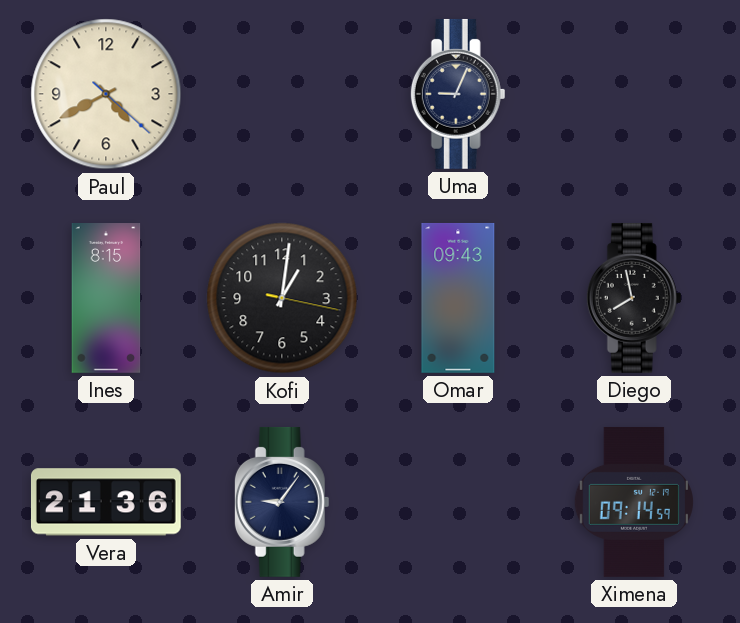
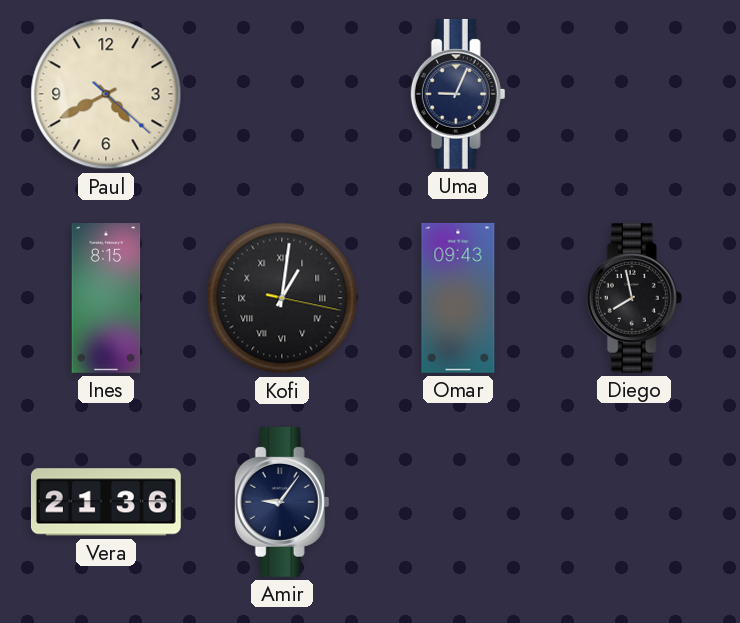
Kofi numerals: Arabic -> Roman
Ximena: 09:14 -> none
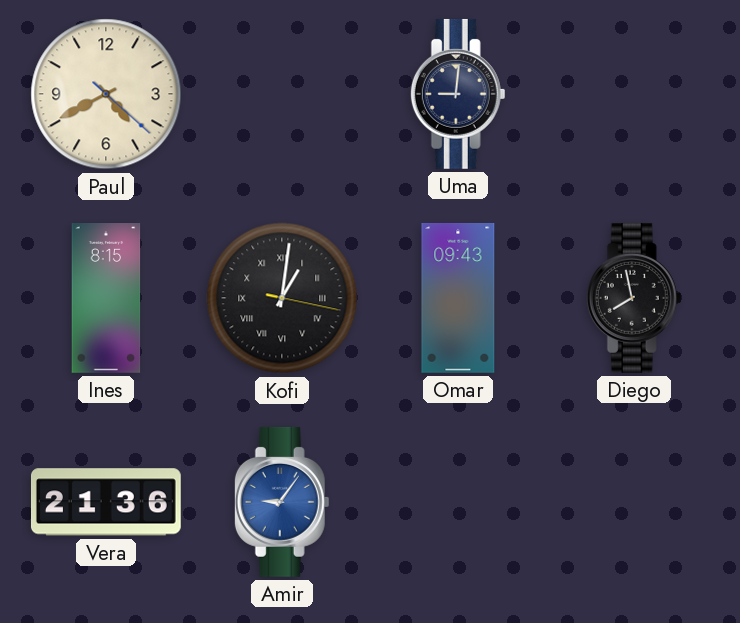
Uma: 9:04 -> 9:01
Amir dial: navy -> blue
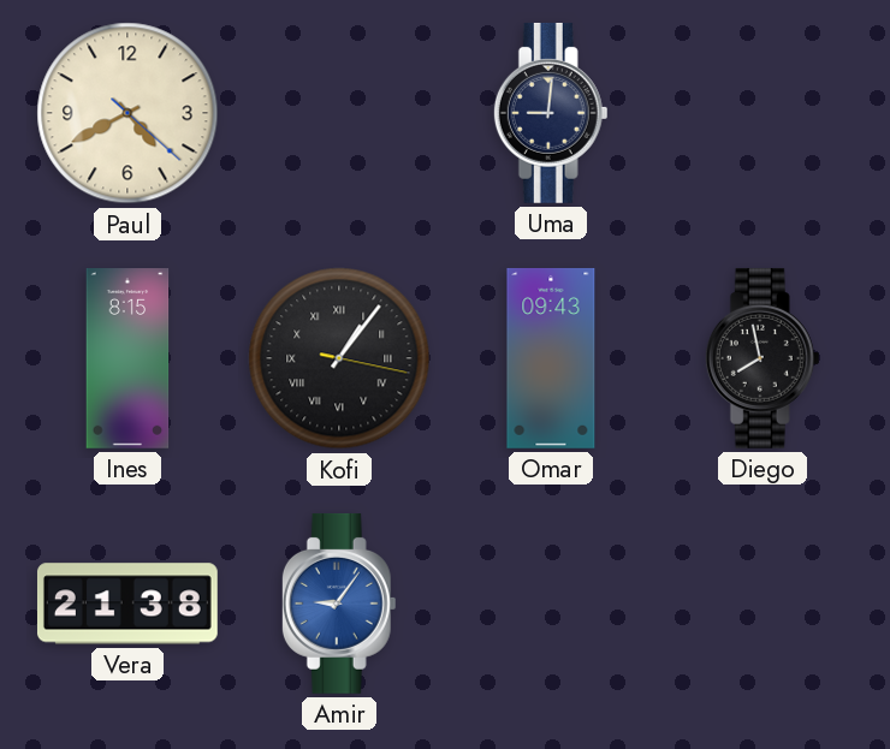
Kofi: 1:01 -> 1:06
Vera: 21:36 -> 21:38
